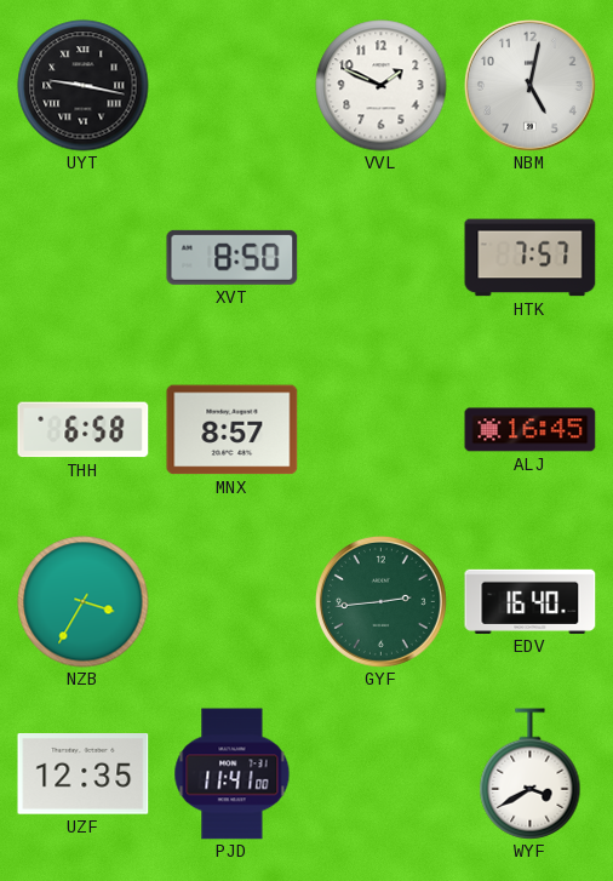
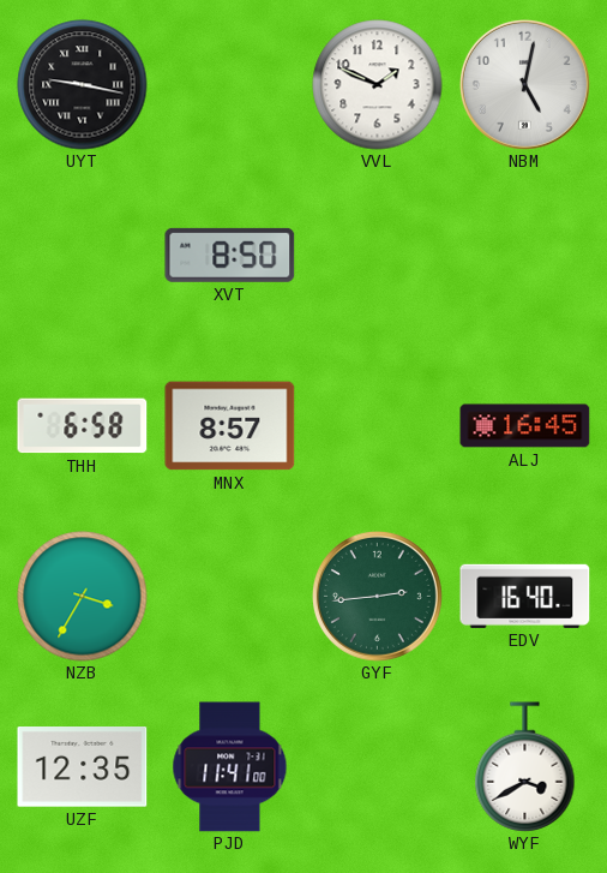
HTK: 7:57 -> none
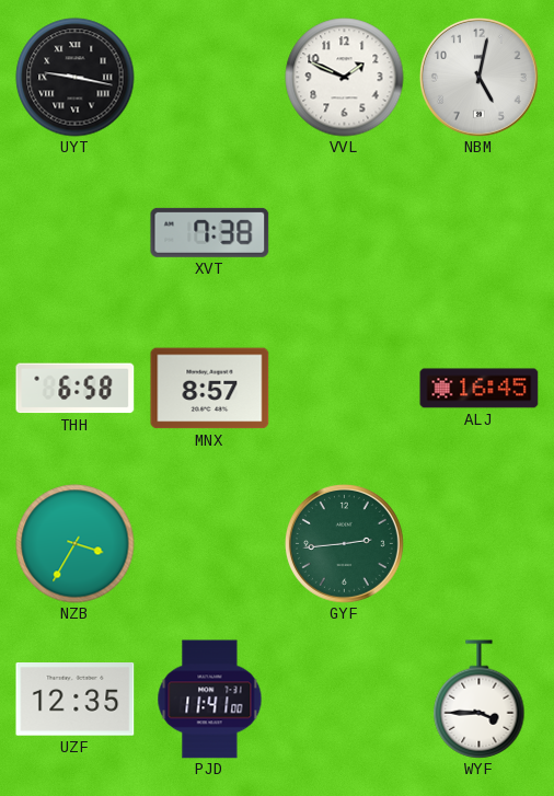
XVT: 8:50 -> 7:38
EDV: 16:40 -> none
WYF: 3:40 -> 3:45
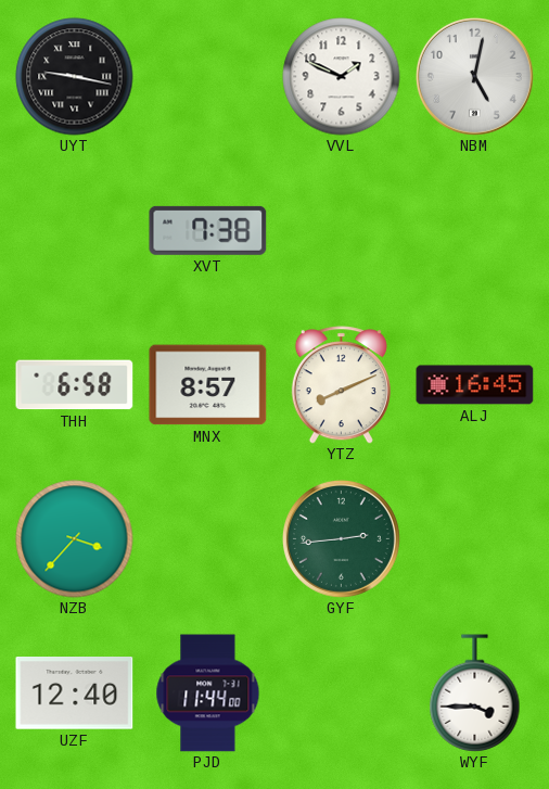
YTZ: none -> 8:11
NZB: 3:35 -> 3:37
UZF: 12:35 -> 12:40
PJD: 11:41 -> 11:44
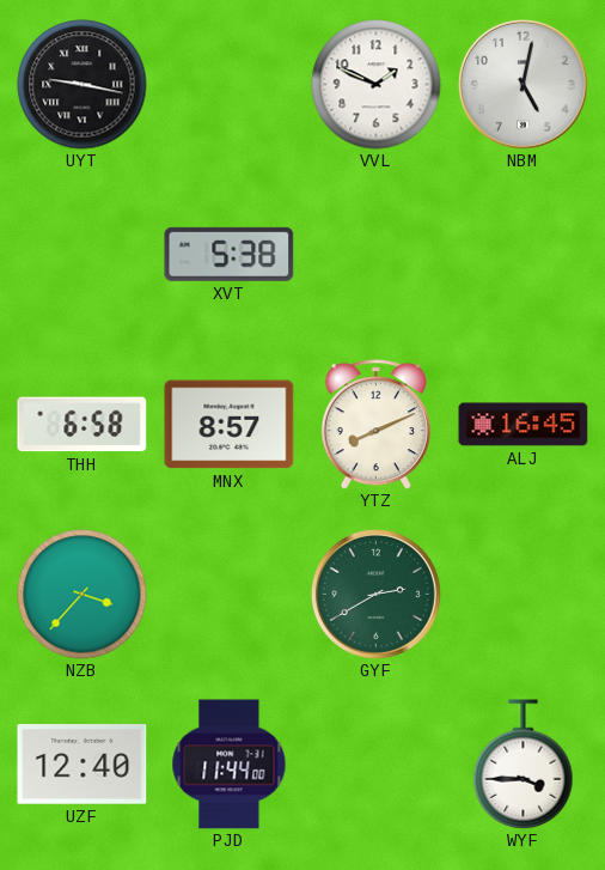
XVT: 7:38 -> 5:38
GYF: 2:44 -> 2:40
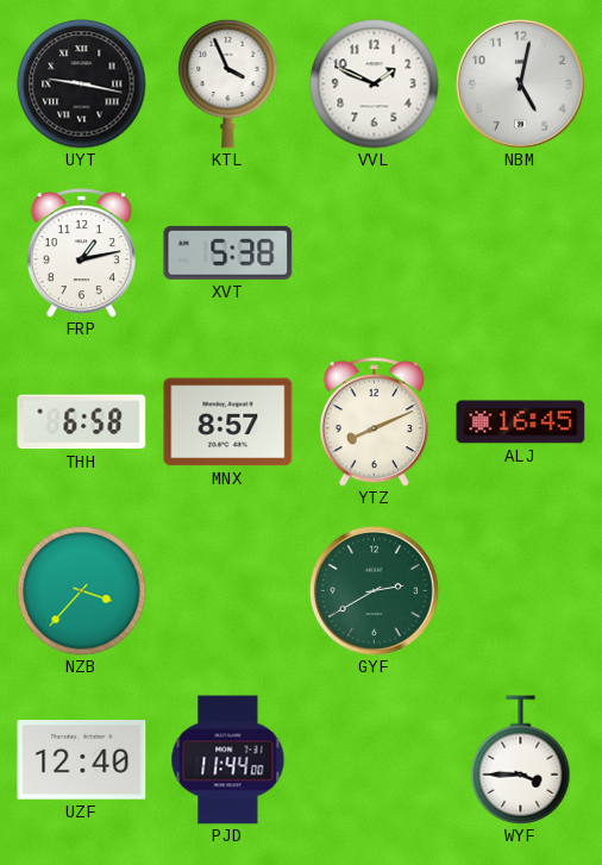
KTL: none -> 3:56
FRP: none -> 1:13
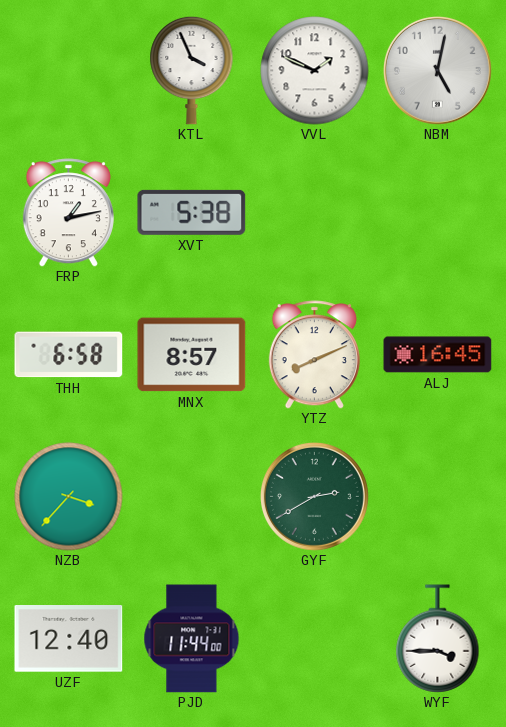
UYT: 9:17 -> none
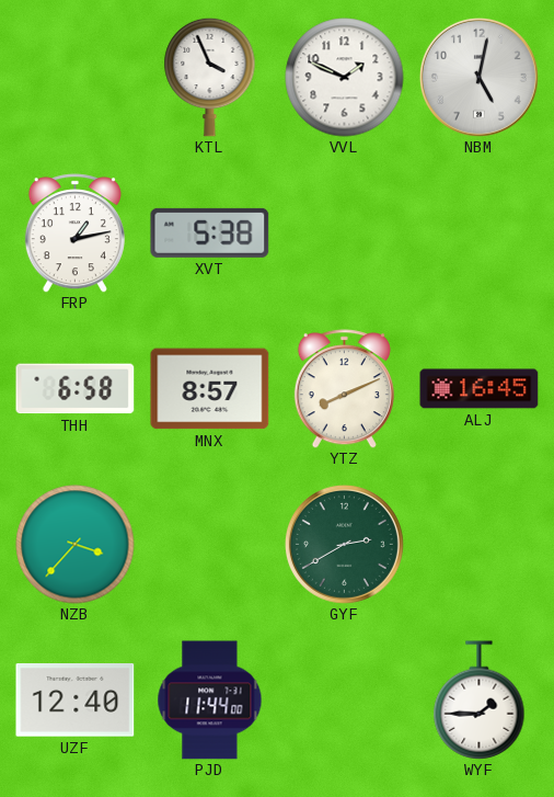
WYF: 3:45 -> 1:45
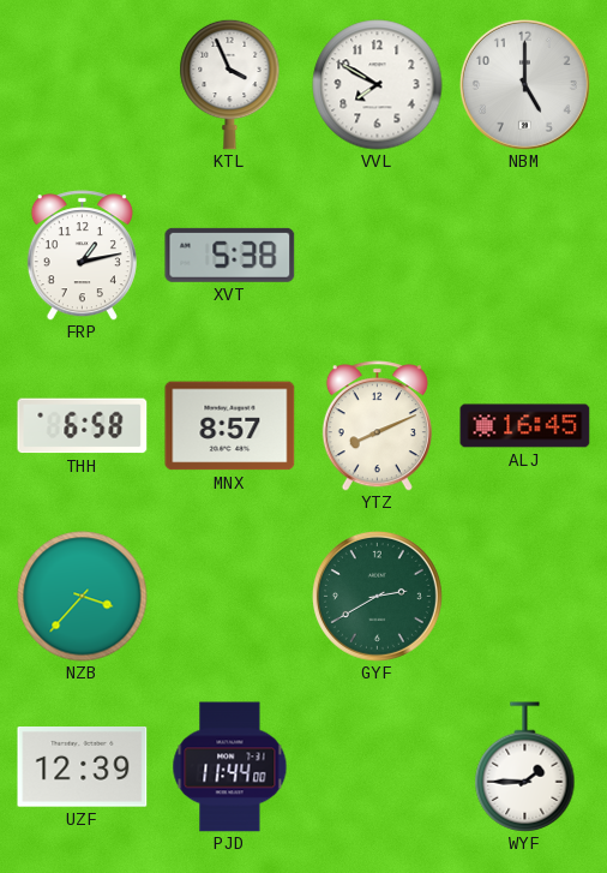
VVL: 1:49 -> 7:50
NBM: 5:02 -> 5:00
UZF: 12:40 -> 12:39
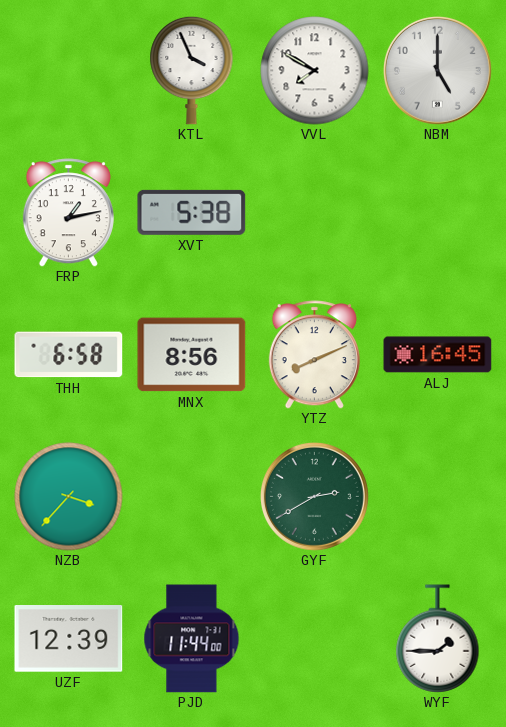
MNX: 8:57 -> 8:56
